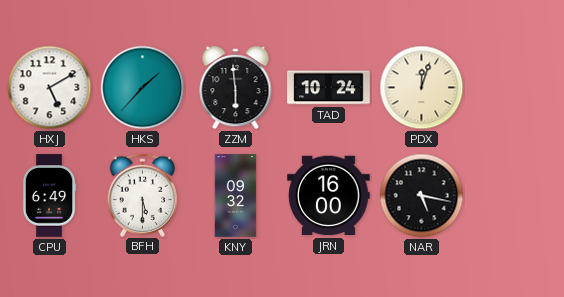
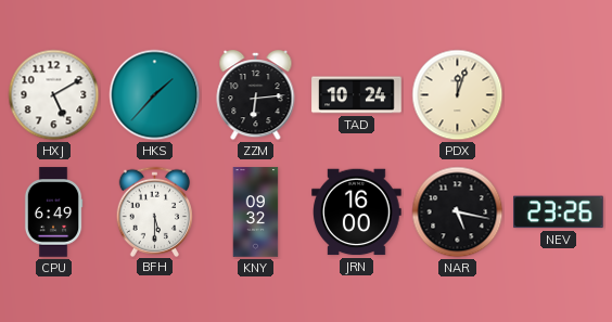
ZZM: 5:59 -> 6:14
NEV: none -> 23:26
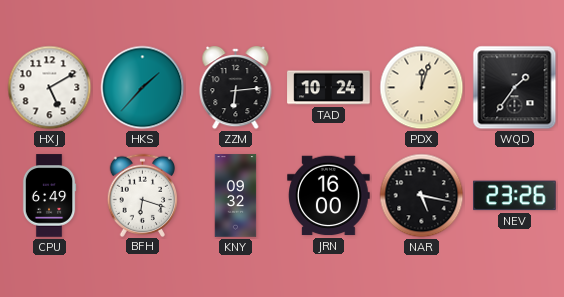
WQD: none -> 1:36
BFH: 5:30 -> 6:18
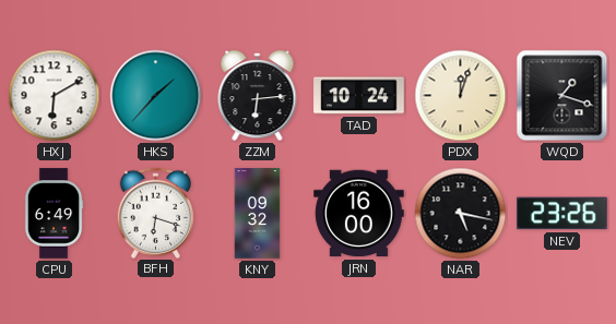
HXJ: 5:10 -> 6:10
WQD: 1:36 -> 1:18
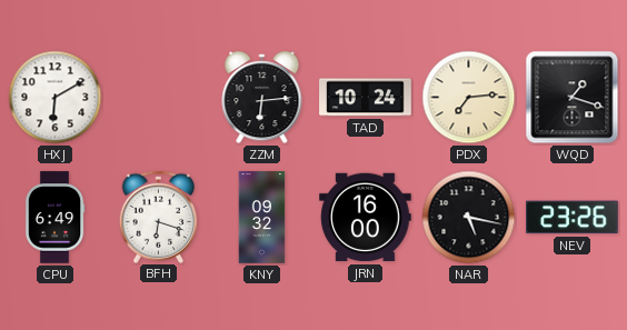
HKS: 1:37 -> none
PDX: 12:03 -> 7:14
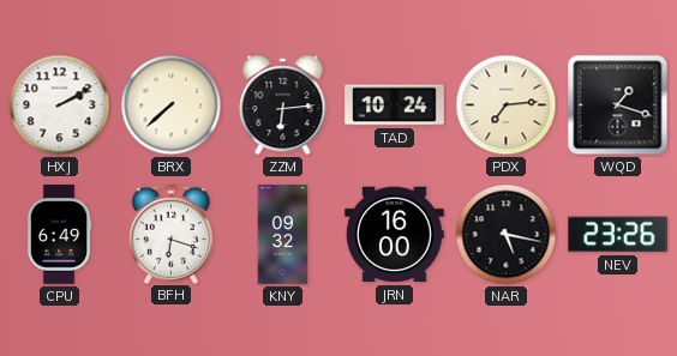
HXJ: 6:10 -> 2:10
BRX: none -> 7:38
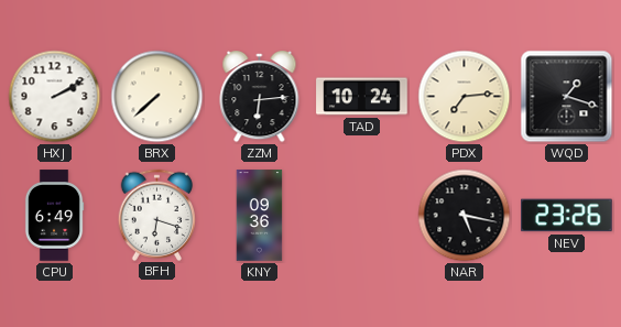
KNY: 09:32 -> 09:36
JRN: 16:00 -> none
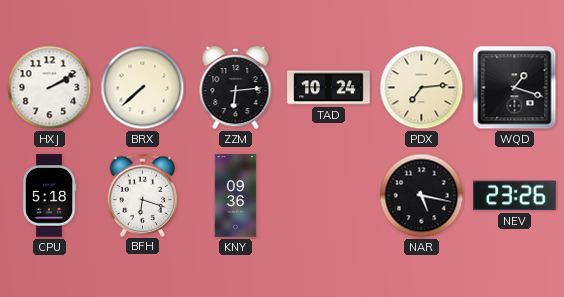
CPU: 6:49 -> 5:18
